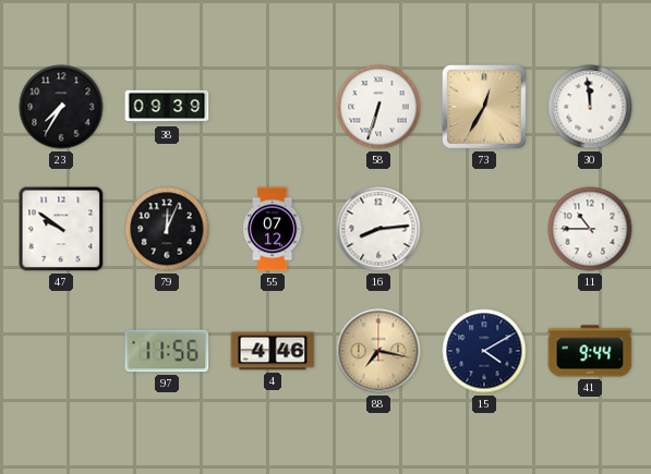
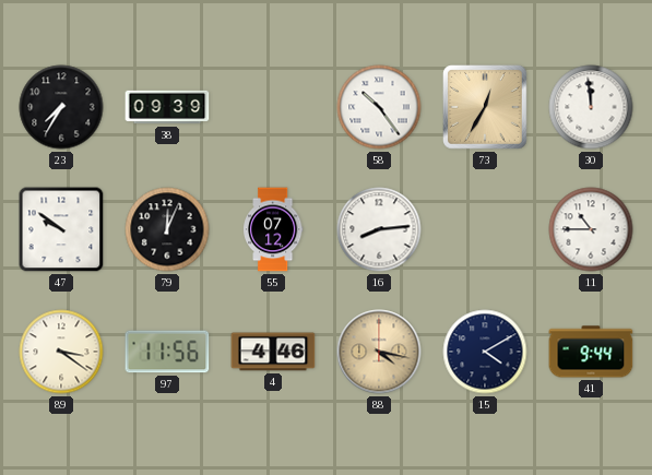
58: 6:33 -> 10:24
89: none -> 3:21
88: 7:17 -> 4:17
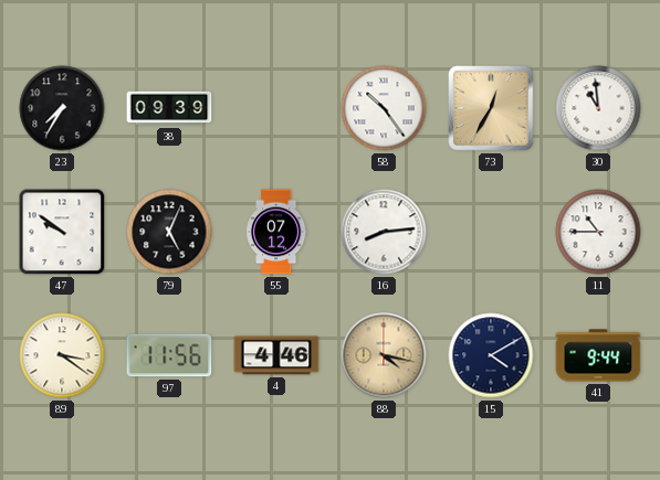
30: 11:59 -> 10:59
79: 12:04 -> 5:04
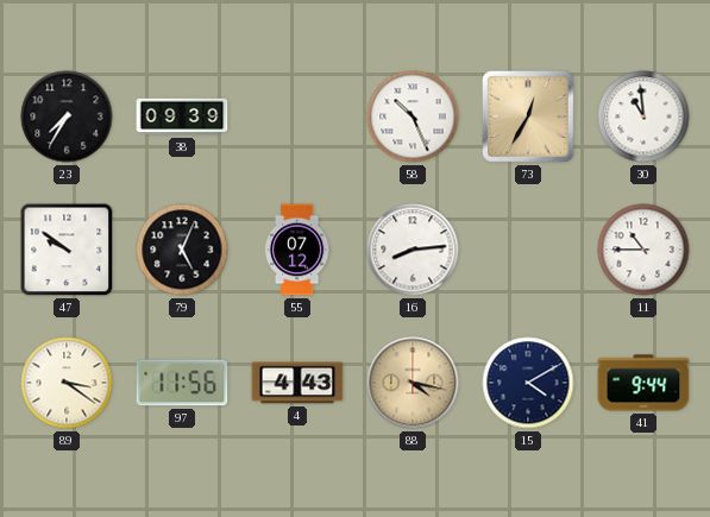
58: 10:24 -> 10:26
4: 4:46 -> 4:43
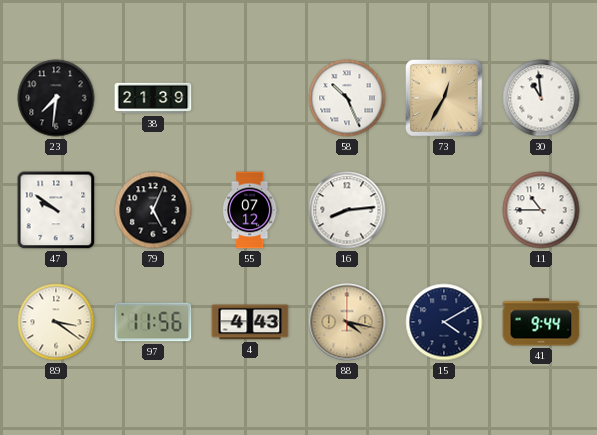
23: 7:35 -> 7:31
38: 09:39 -> 21:39
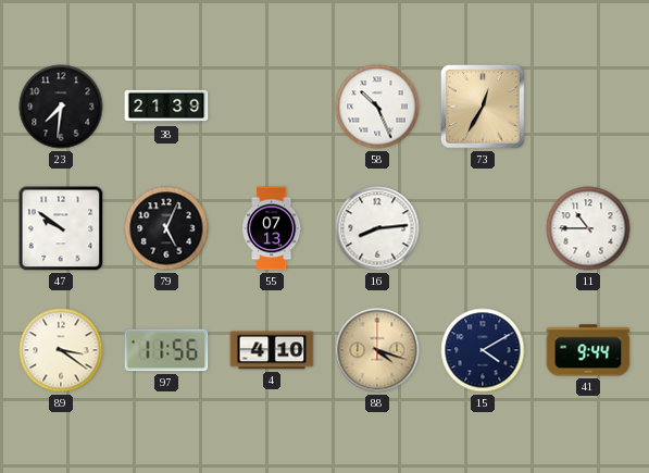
30: 10:59 -> none
55: 07:12 -> 07:13
4: 4:43 -> 4:10
88: 4:17 -> 4:18
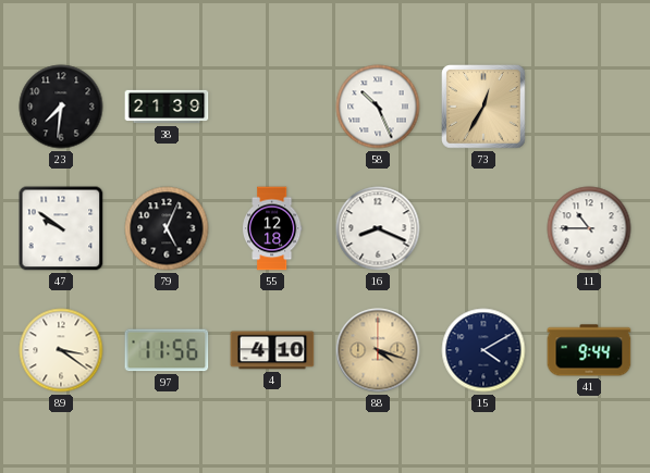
55: 07:13 -> 12:18
16: 8:14 -> 8:19
